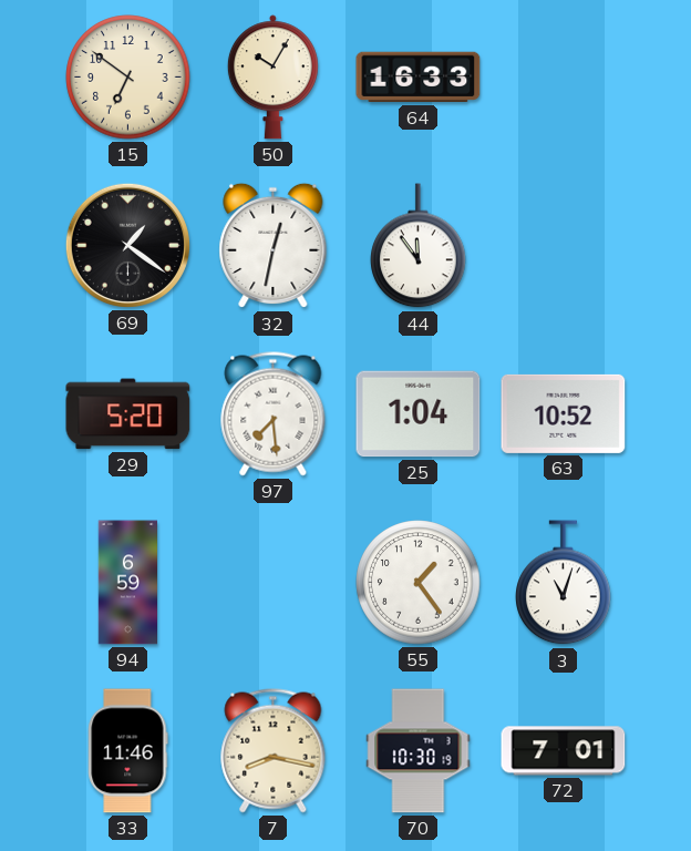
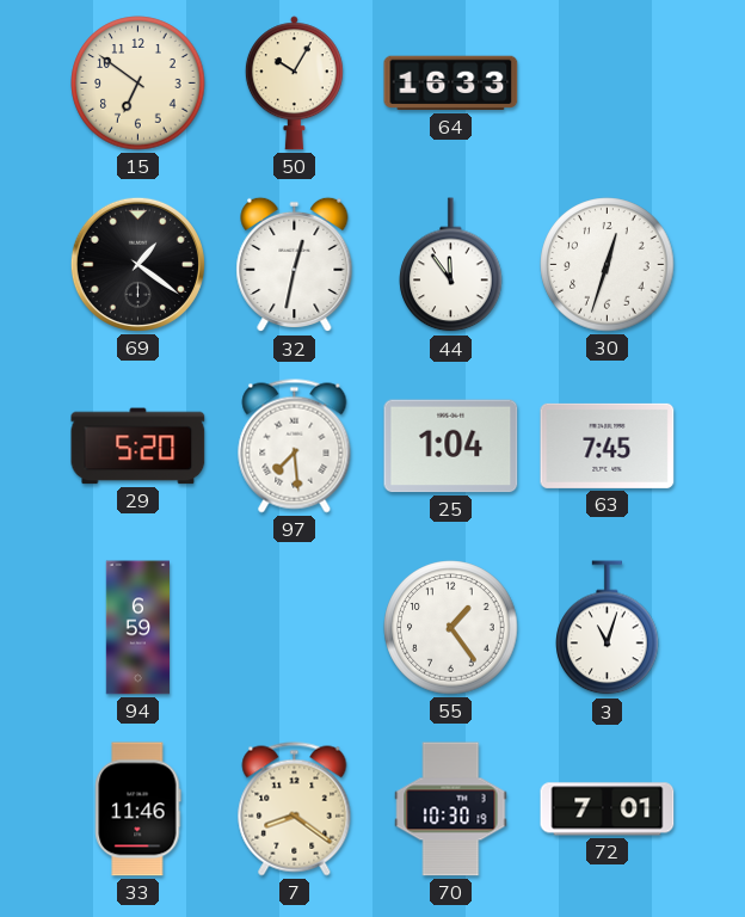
30: none -> 12:33
63: 10:52 -> 7:45
7: 8:17 -> 8:21
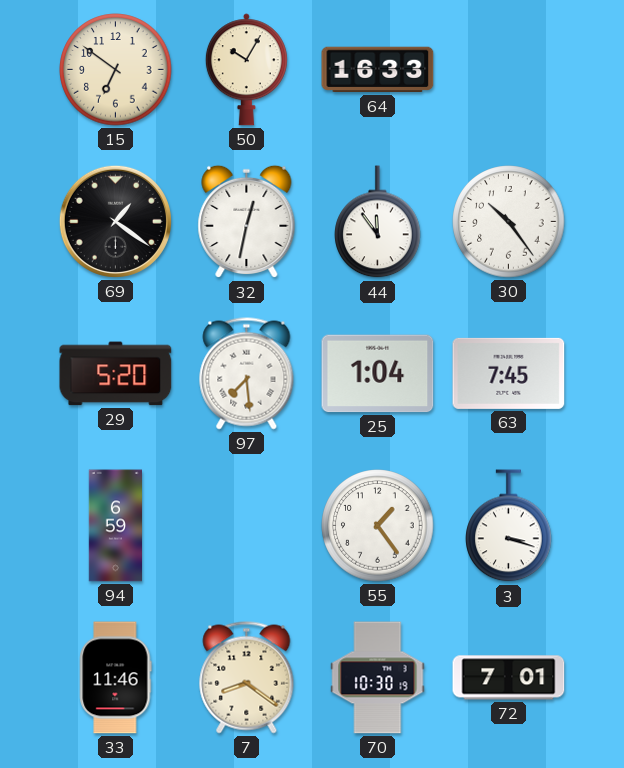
30: 12:33 -> 10:24
3: 11:03 -> 3:18
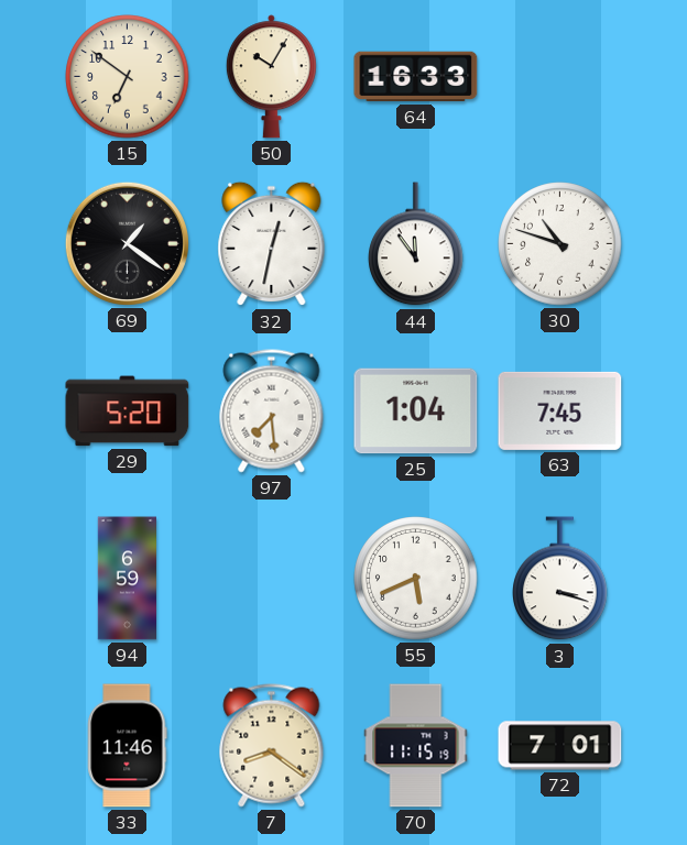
30: 10:24 -> 10:48
55: 1:24 -> 5:41
70: 10:30 -> 11:15
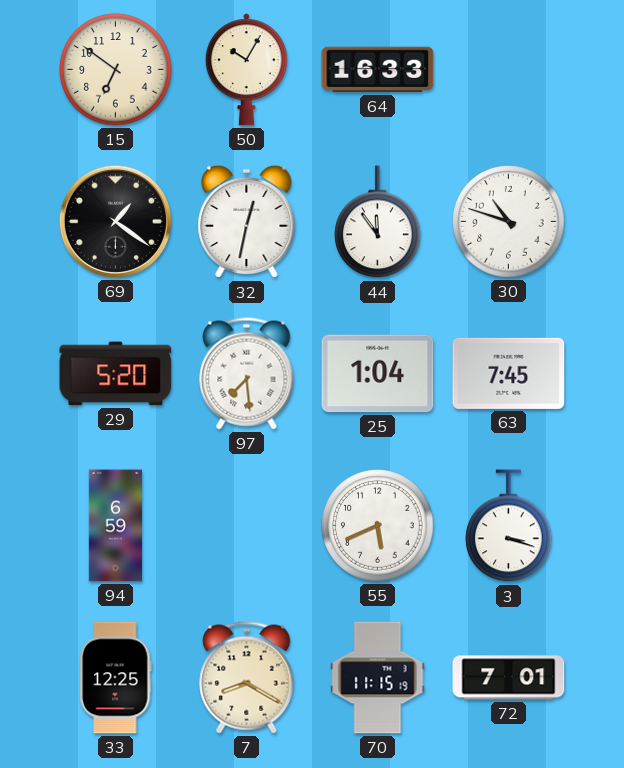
33: 11:46 -> 12:25
7: 8:21 -> 8:20
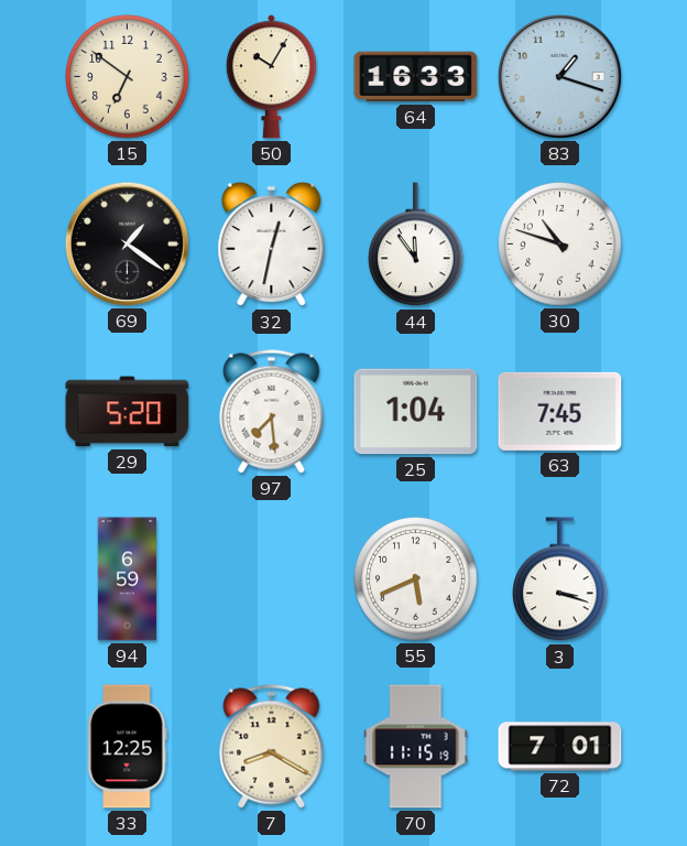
83: none -> 1:18
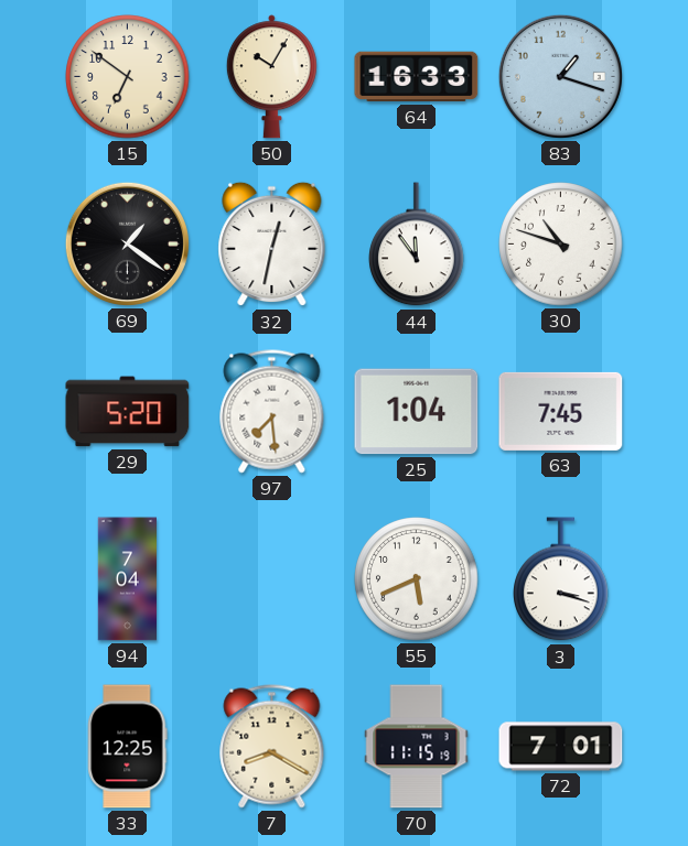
94: 6:59 -> 7:04
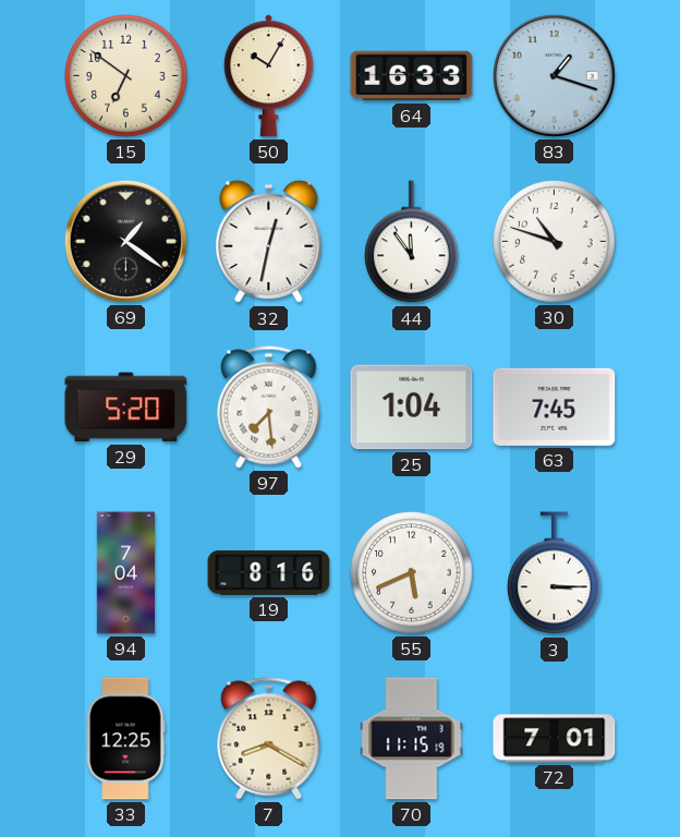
19: none -> 8:16
3: 3:18 -> 3:15
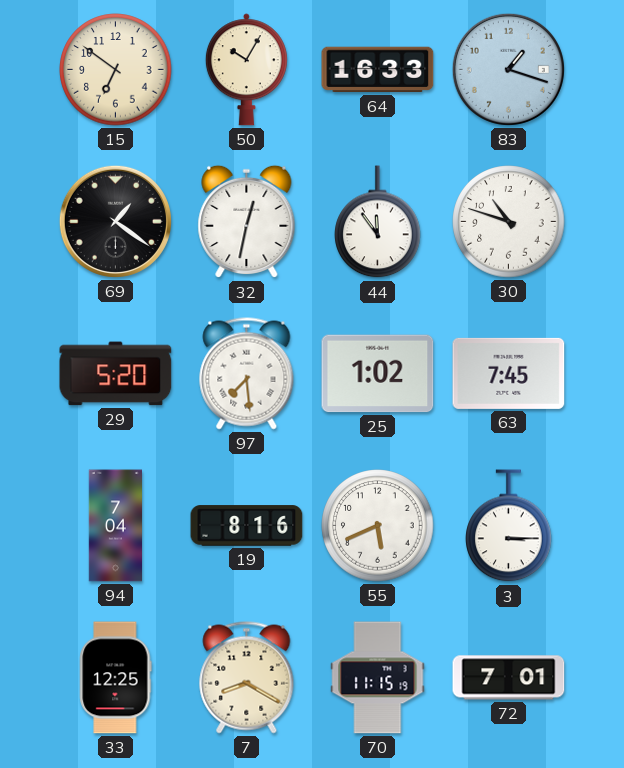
25: 1:04 -> 1:02
